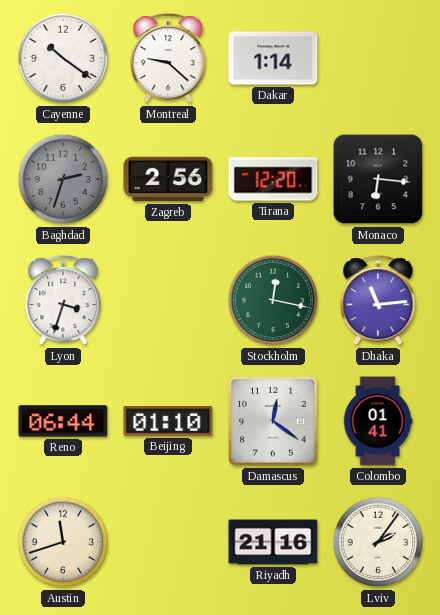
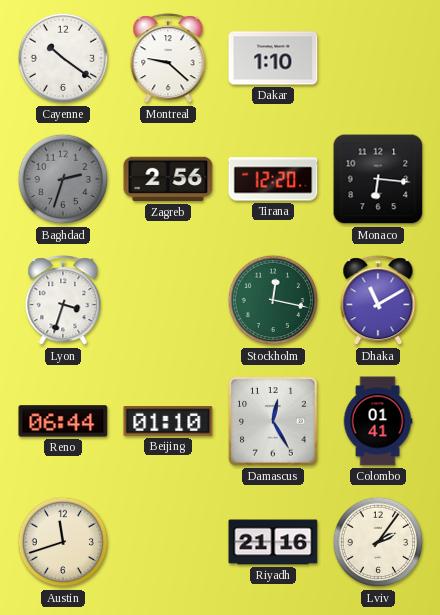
Dakar: 1:14 -> 1:10
Dhaka: 11:14 -> 11:10
Damascus: 12:21 -> 12:25
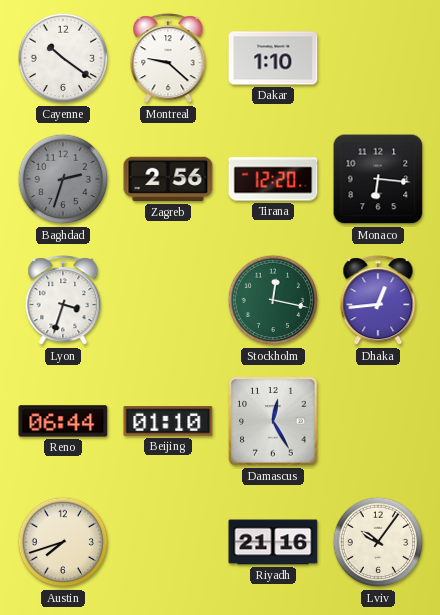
Dhaka: 11:10 -> 12:44
Colombo: 01:41 -> none
Austin: 11:42 -> 7:42
Lviv: 2:06 -> 10:06
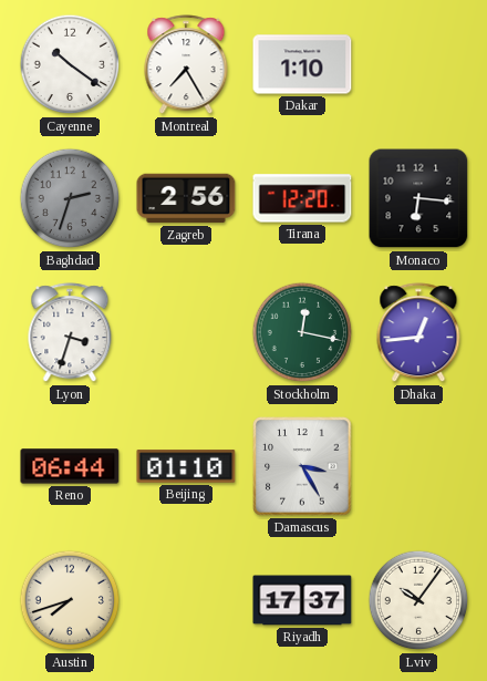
Montreal: 9:22 -> 7:25
Damascus: 12:25 -> 3:25
Riyadh: 21:16 -> 17:37
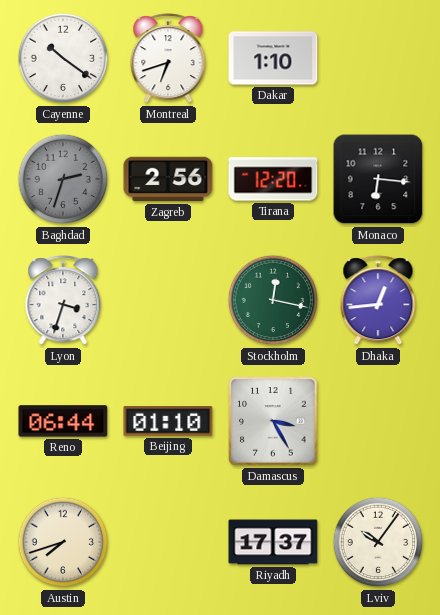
Montreal: 7:25 -> 6:42
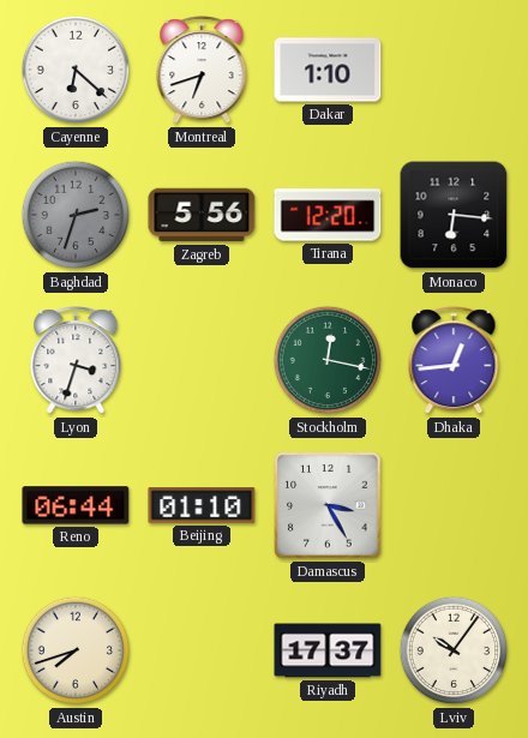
Cayenne: 10:21 -> 6:22
Zagreb: 2:56 -> 5:56
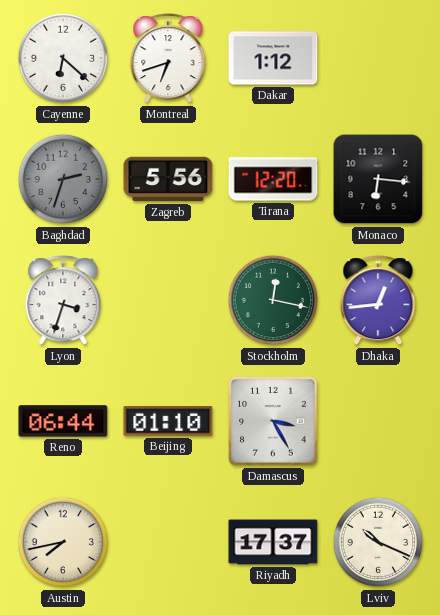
Dakar: 1:10 -> 1:12
Austin: 7:42 -> 7:43
Lviv: 10:06 -> 10:19
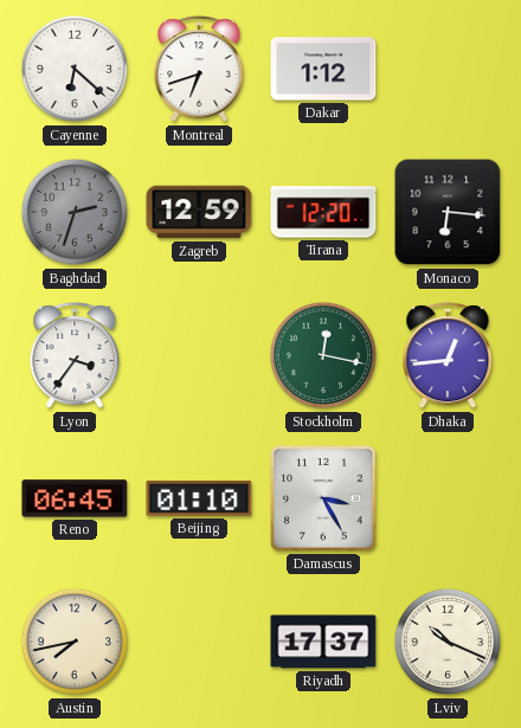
Zagreb: 5:56 -> 12:59
Lyon: 3:33 -> 3:36
Reno: 06:44 -> 06:45
